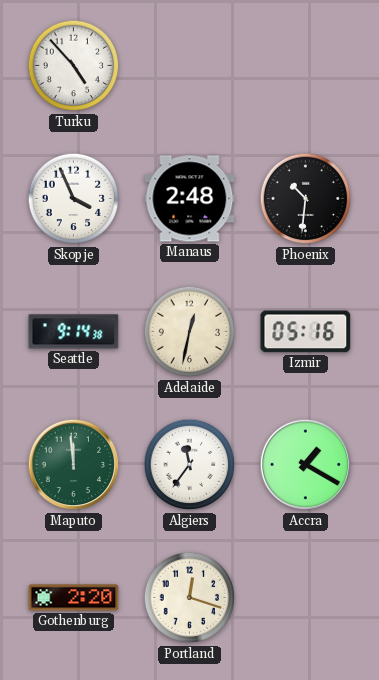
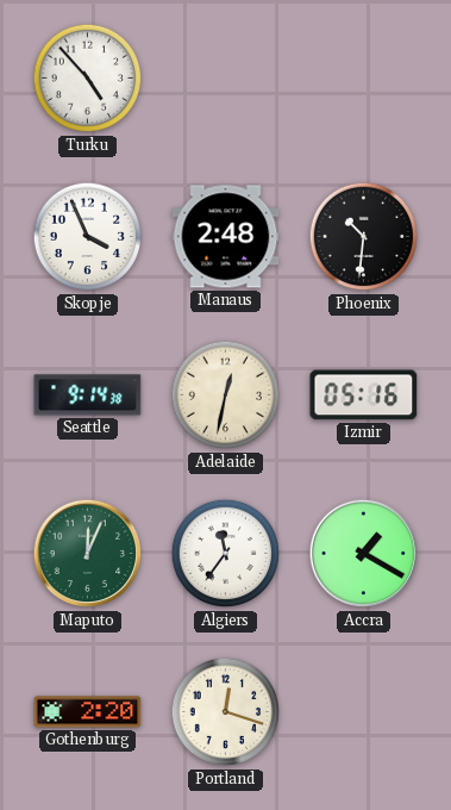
Maputo: 11:59 -> 12:04
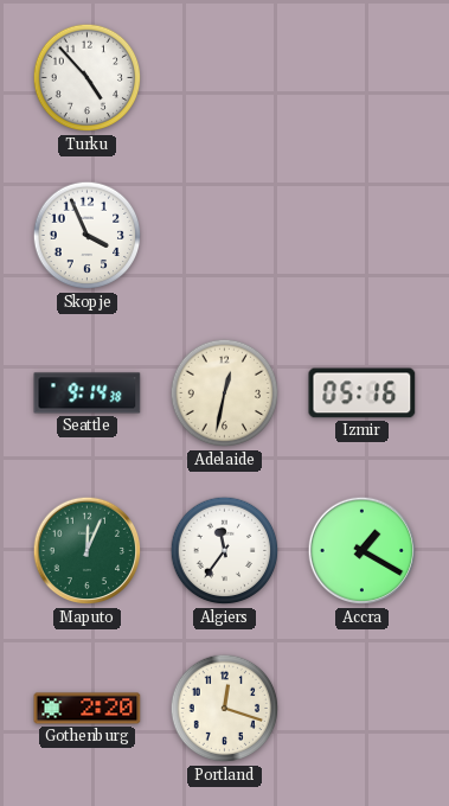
Manaus: 2:48 -> none
Phoenix: 10:31 -> none
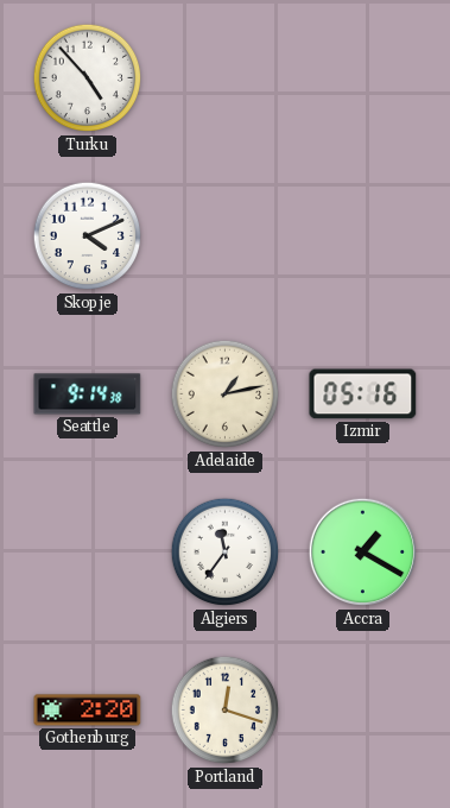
Skopje: 3:56 -> 4:11
Adelaide: 12:32 -> 1:13
Maputo: 12:04 -> none
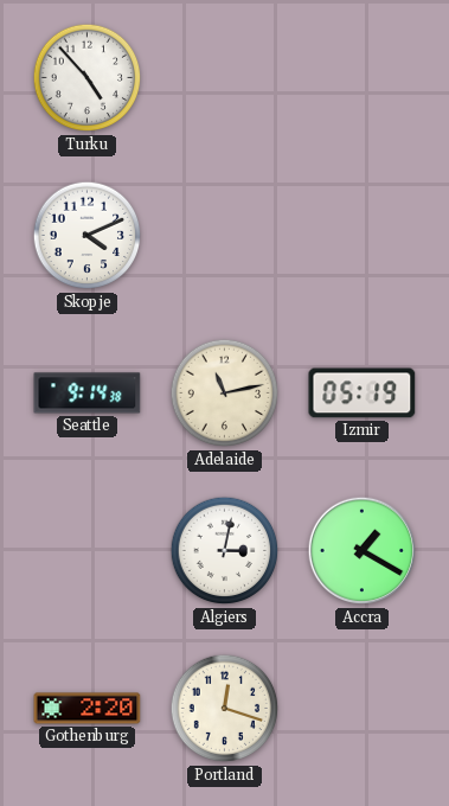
Adelaide: 1:13 -> 11:13
Izmir: 05:16 -> 05:19
Algiers: 11:36 -> 3:02
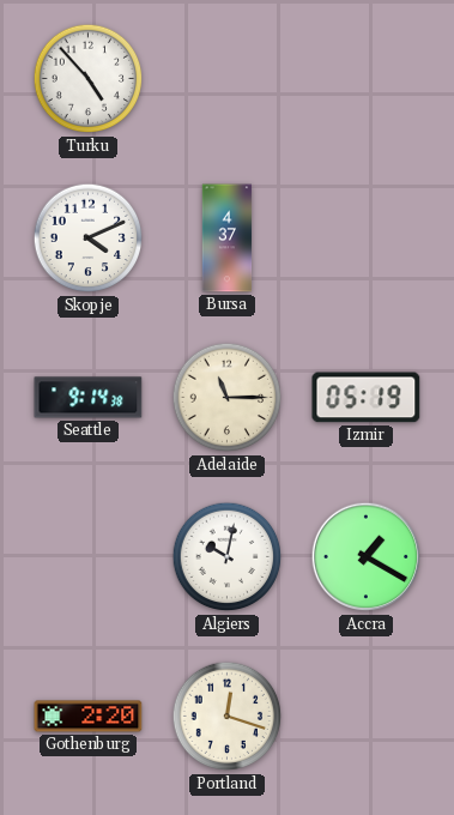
Bursa: none -> 4:37
Adelaide: 11:13 -> 11:15
Algiers: 3:02 -> 10:02
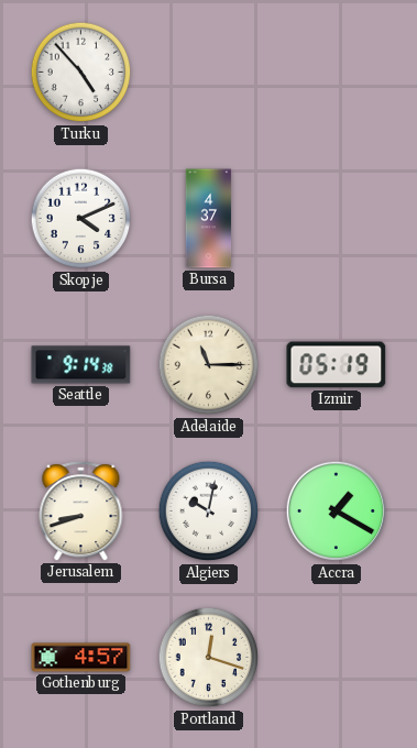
Jerusalem: none -> 8:42
Gothenburg: 2:20 -> 4:57
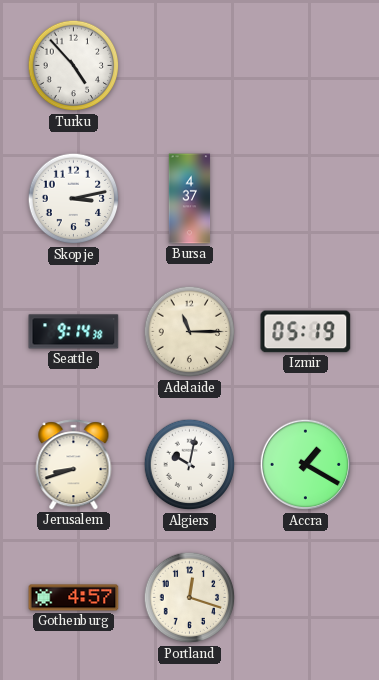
Skopje: 4:11 -> 3:13
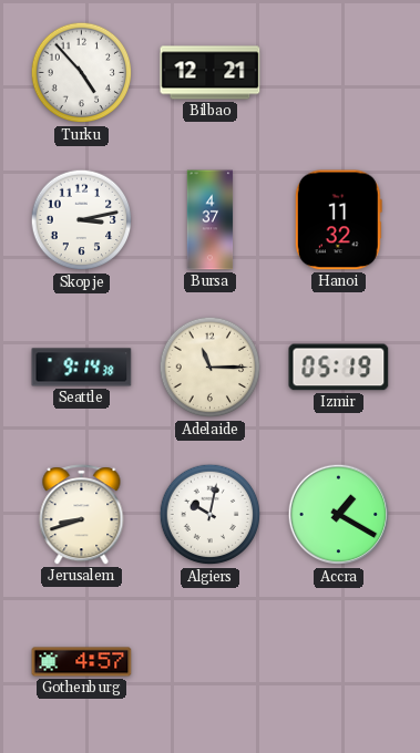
Bilbao: none -> 12:21
Hanoi: none -> 11:32
Portland: 12:18 -> none
